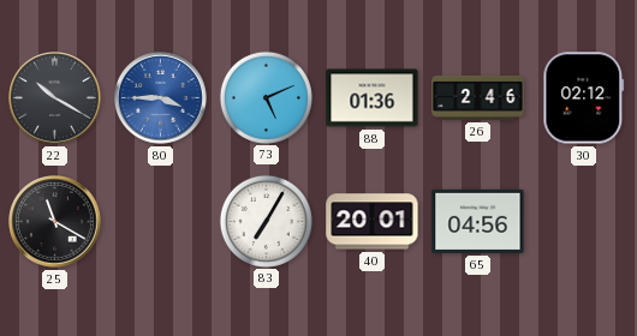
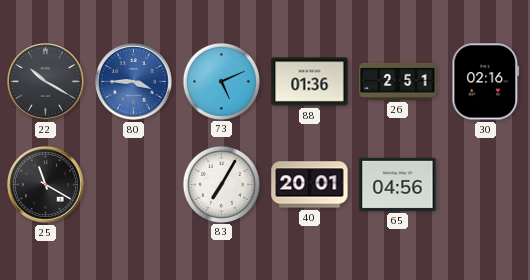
26: 2:46 -> 2:51
30: 02:12 -> 02:16
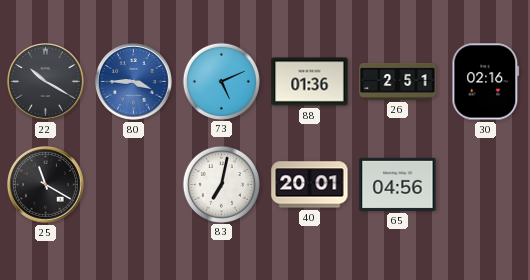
83: 7:05 -> 7:02
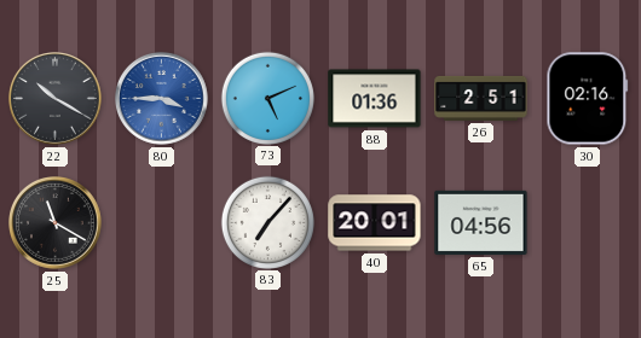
83: 7:02 -> 7:07
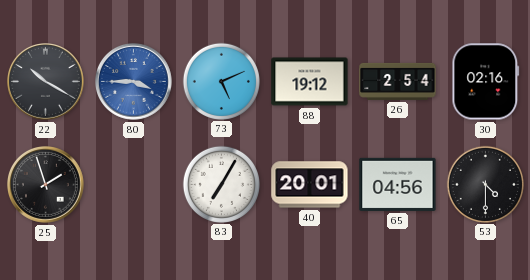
88: 01:36 -> 19:12
26: 2:51 -> 2:54
25: 11:20 -> 1:57
83: 7:07 -> 7:05
53: none -> 4:30
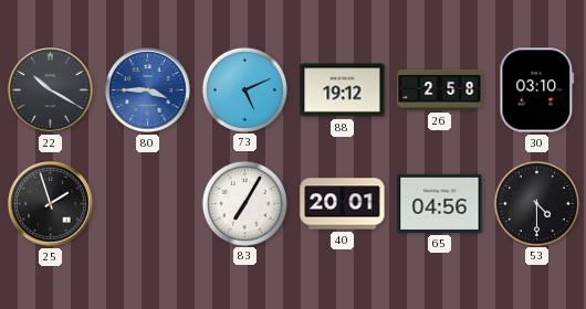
26: 2:54 -> 2:58
30: 02:16 -> 03:10
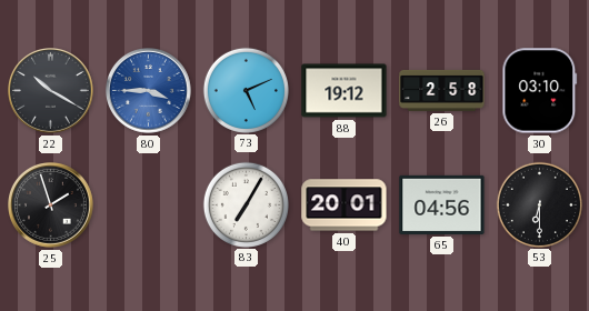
53: 4:30 -> 6:30
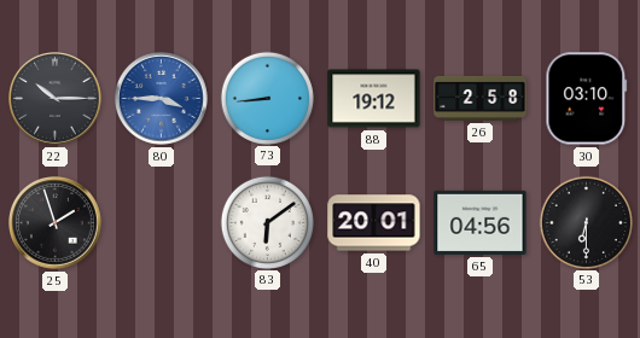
22: 10:20 -> 10:15
73: 5:11 -> 8:44
83: 7:05 -> 6:09
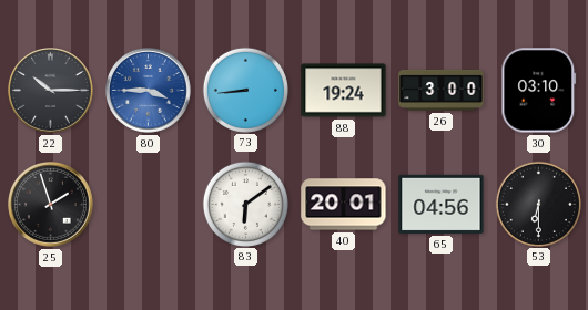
88: 19:12 -> 19:24
26: 2:58 -> 3:00
